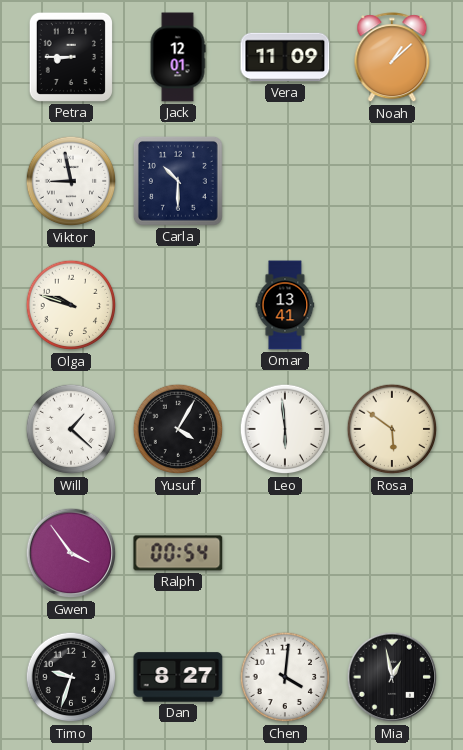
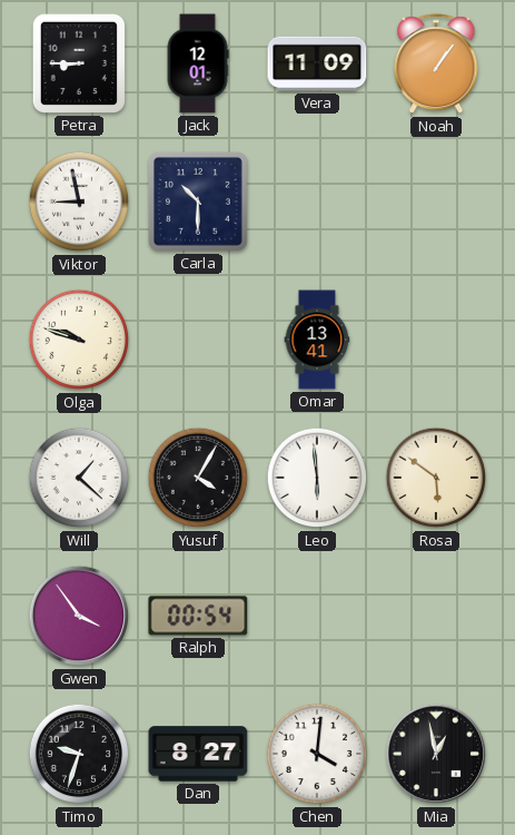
Noah: 1:08 -> 1:06
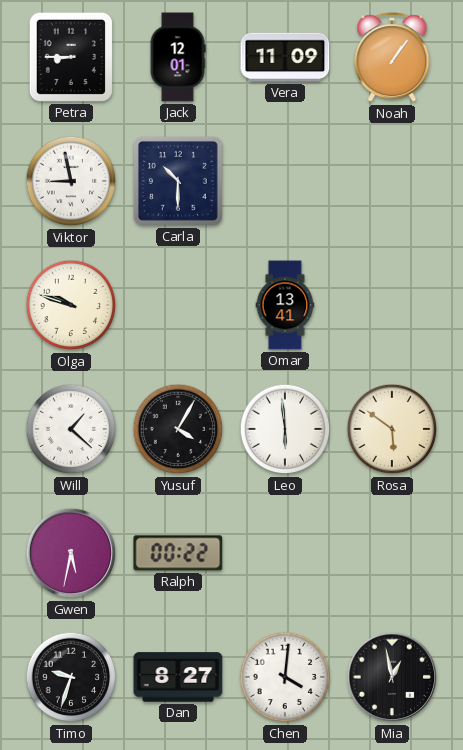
Gwen: 3:54 -> 5:32
Ralph: 00:54 -> 00:22
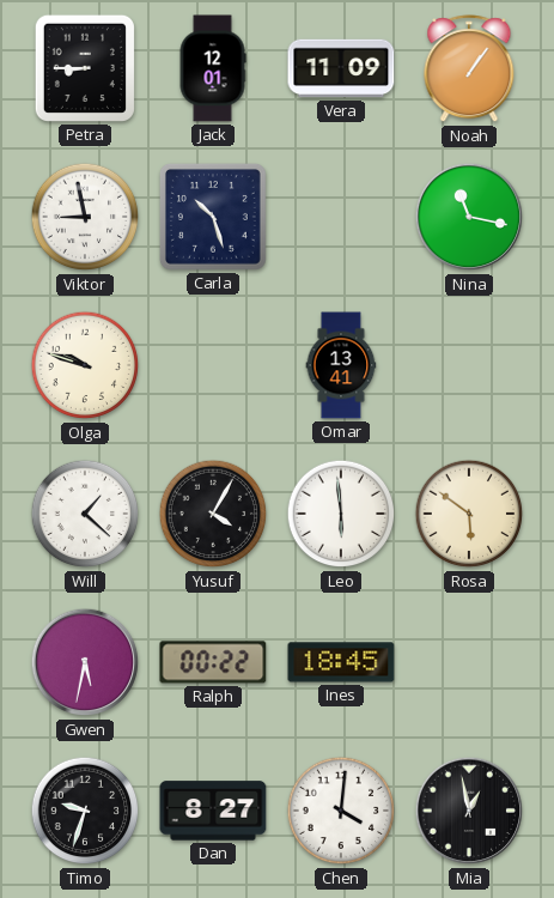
Carla: 10:30 -> 10:27
Nina: none -> 11:17
Ines: none -> 18:45
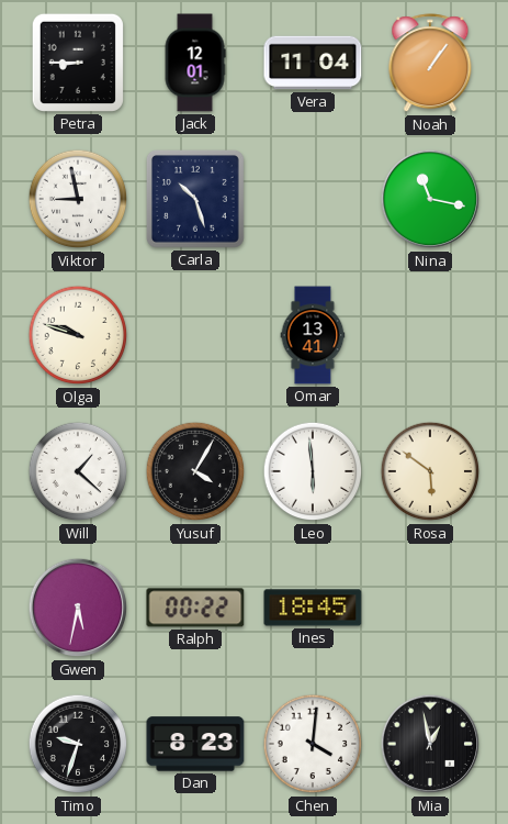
Vera: 11:09 -> 11:04
Dan: 8:27 -> 8:23
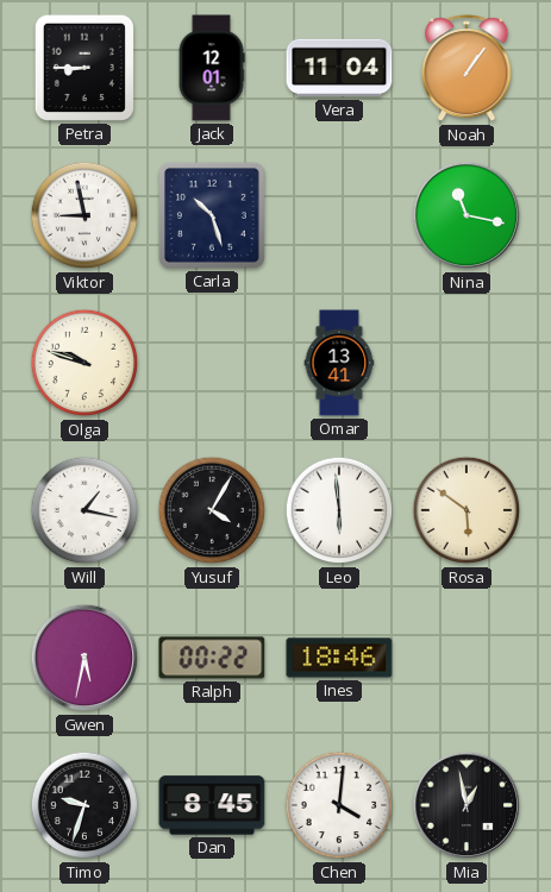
Will: 1:22 -> 1:17
Ines: 18:45 -> 18:46
Dan: 8:23 -> 8:45
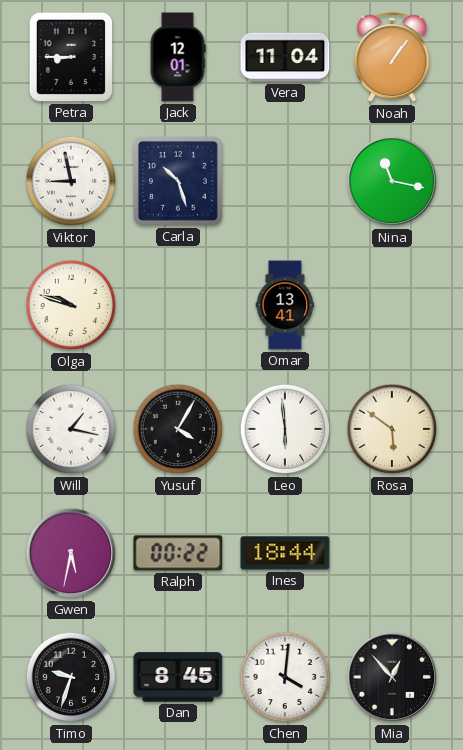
Ines: 18:46 -> 18:44
Mia: 12:58 -> 12:53
